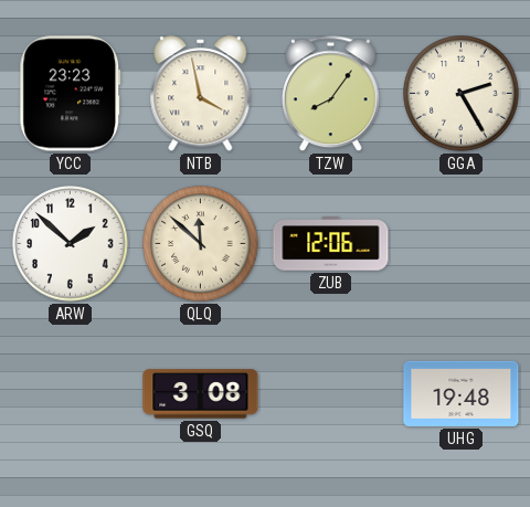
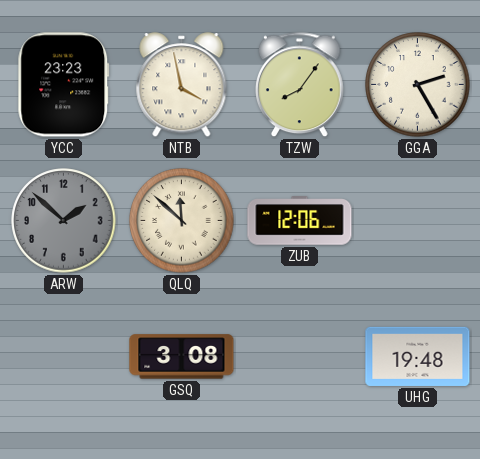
ARW dial: white -> grey
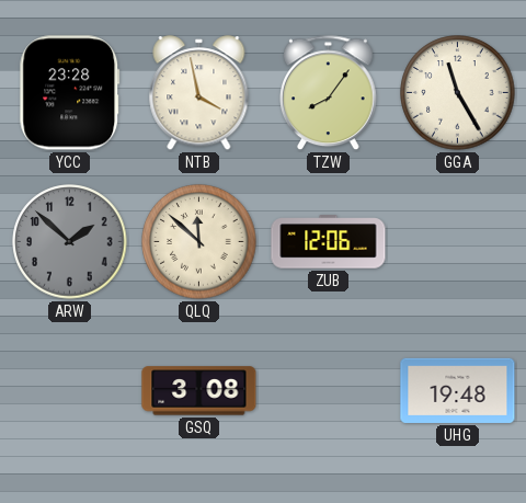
YCC: 23:23 -> 23:28
GGA: 2:25 -> 11:25
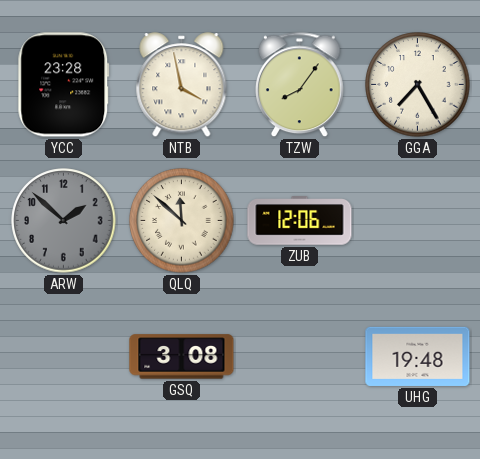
GGA: 11:25 -> 7:25
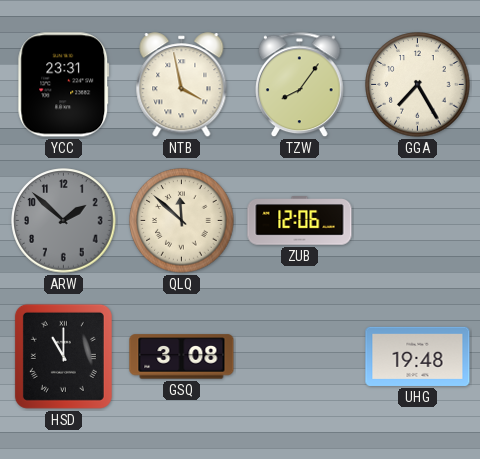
YCC: 23:28 -> 23:31
HSD: none -> 11:00
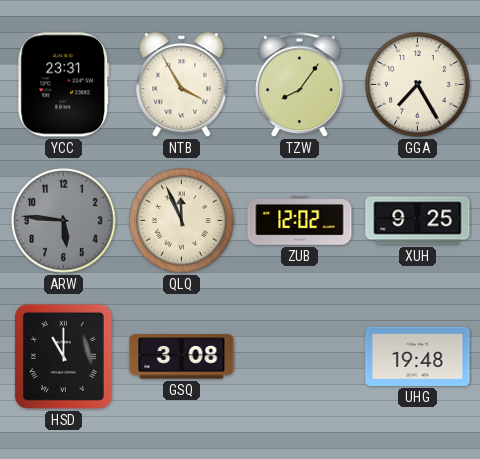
NTB: 3:58 -> 3:55
ARW: 1:52 -> 5:46
QLQ: 11:52 -> 11:56
ZUB: 12:06 -> 12:02
XUH: none -> 9:25
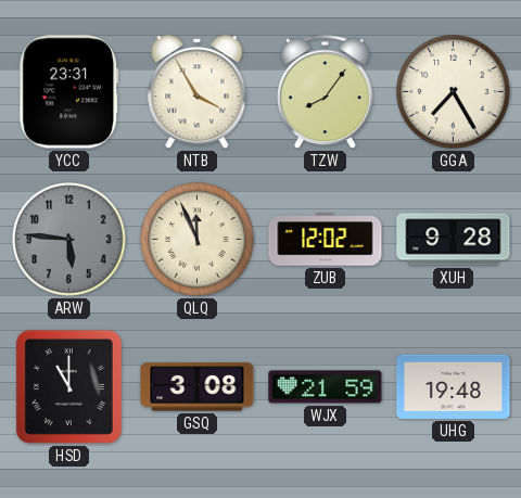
XUH: 9:25 -> 9:28
WJX: none -> 21:59
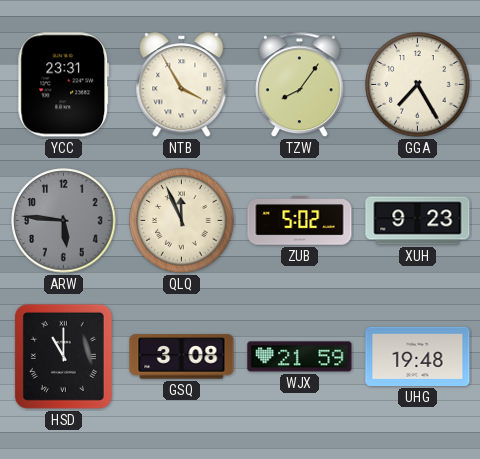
ZUB: 12:02 -> 5:02
XUH: 9:28 -> 9:23
